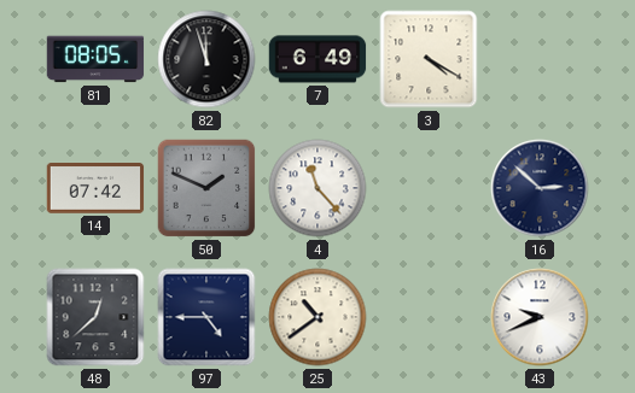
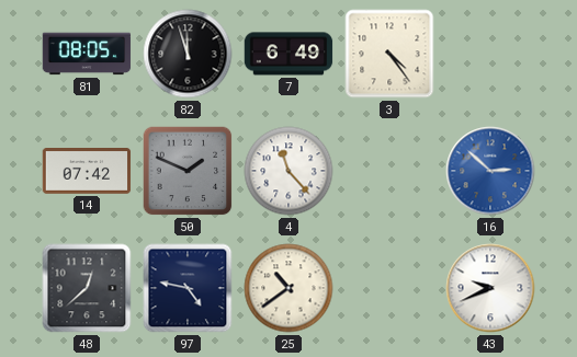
3: 4:20 -> 4:24
16 dial: navy -> blue
97: 4:45 -> 4:47
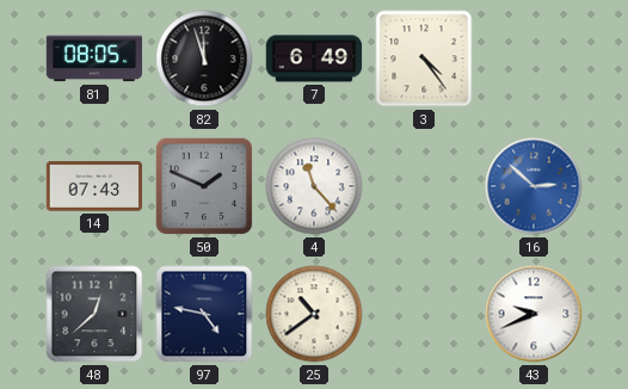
14: 07:42 -> 07:43
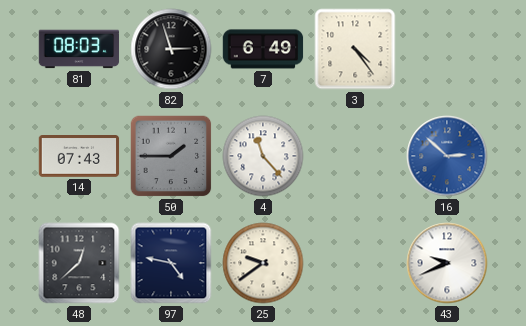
81: 08:05 -> 08:03
82: 11:57 -> 2:57
50: 1:49 -> 1:45
25: 10:39 -> 9:39
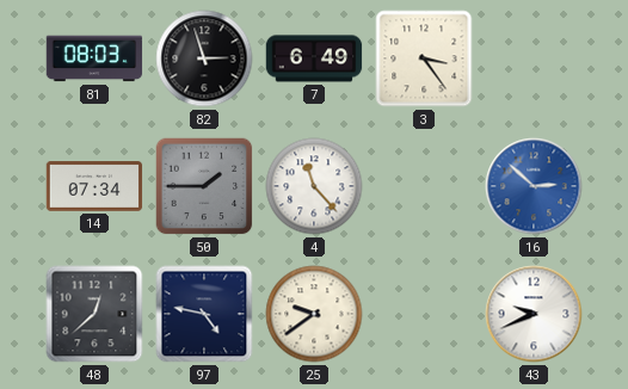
3: 4:24 -> 3:24
14: 07:43 -> 07:34
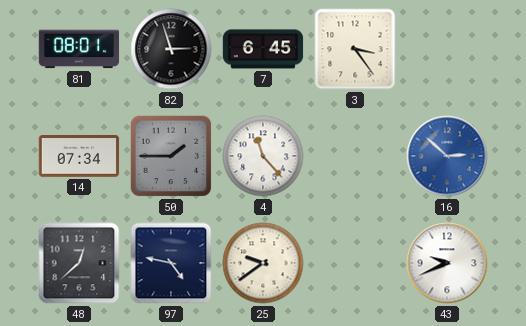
81: 08:03 -> 08:01
7: 6:49 -> 6:45
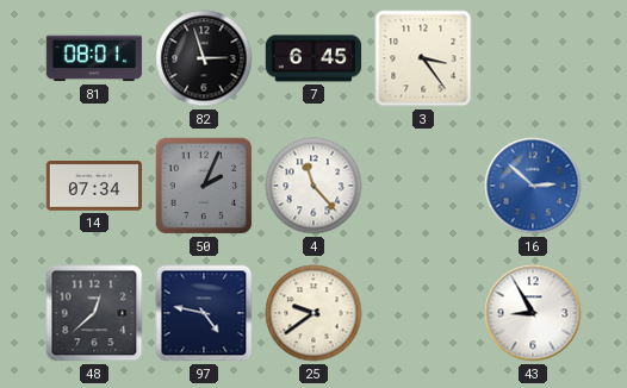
50: 1:45 -> 2:04
43: 9:41 -> 8:55
